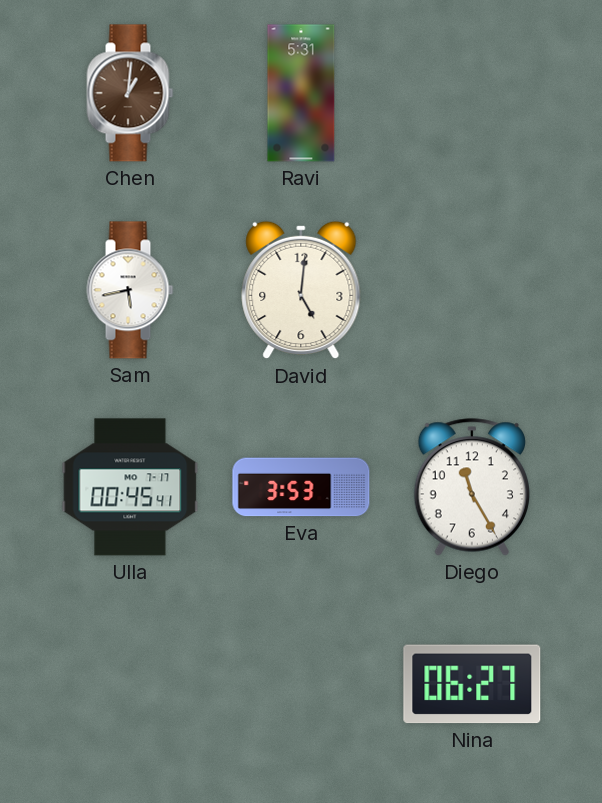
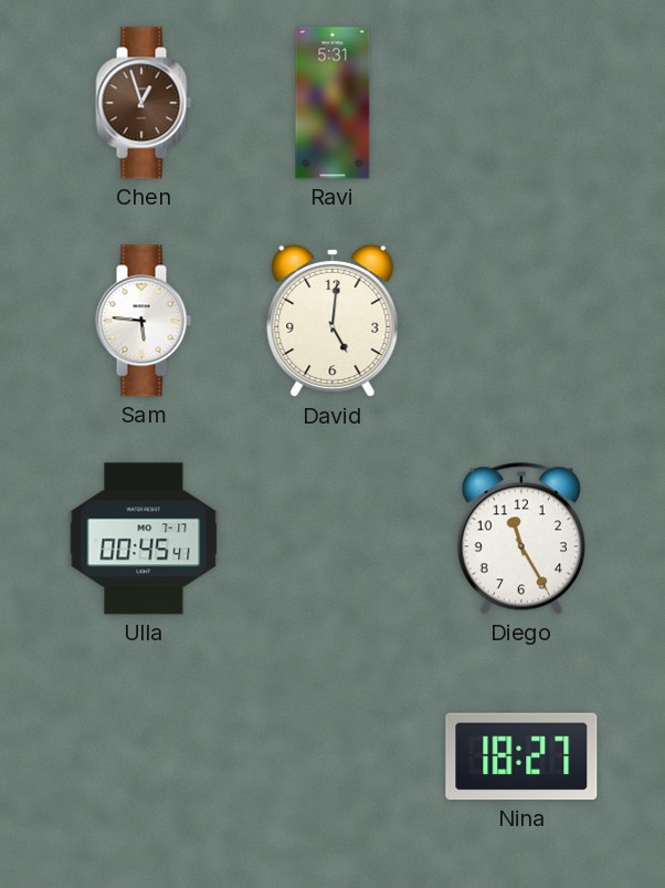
Chen: 1:01 -> 12:57
Sam: 5:43 -> 5:46
Eva: 3:53 -> none
Nina: 06:27 -> 18:27
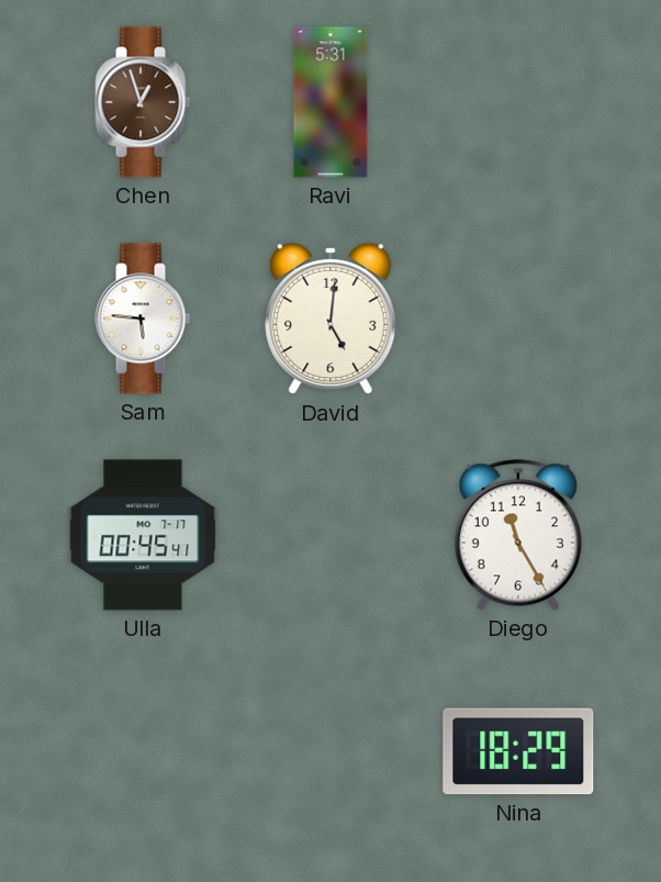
Nina: 18:27 -> 18:29
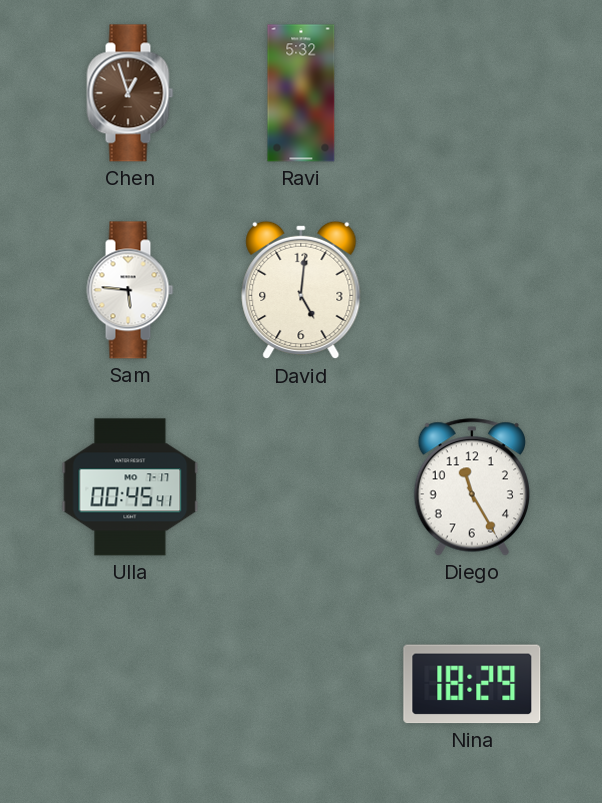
Ravi: 5:31 -> 5:32
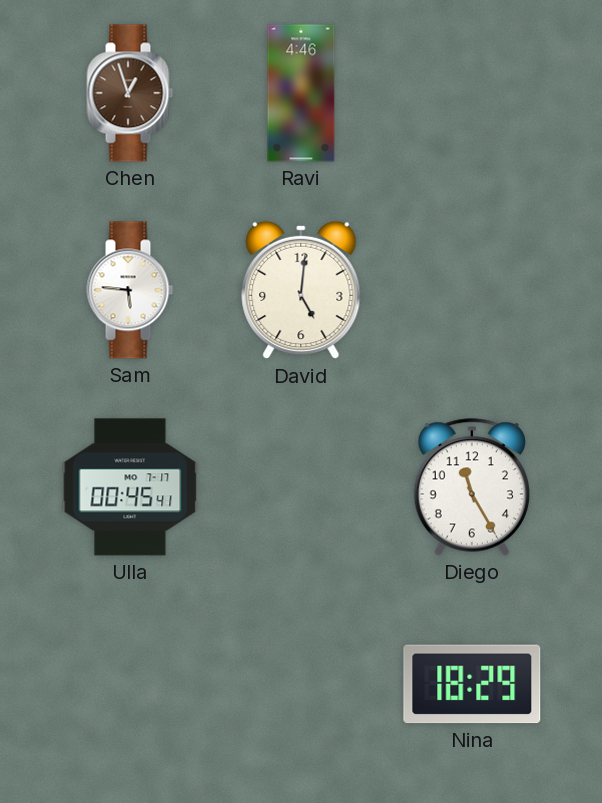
Ravi: 5:32 -> 4:46
